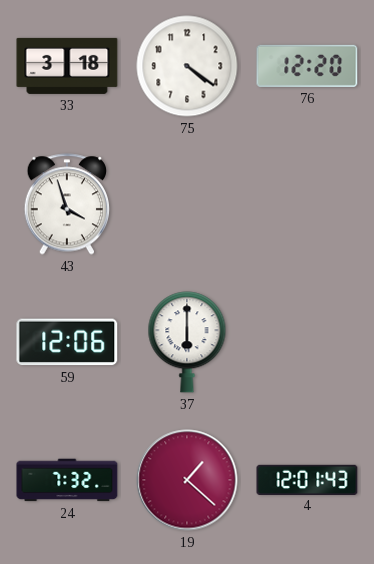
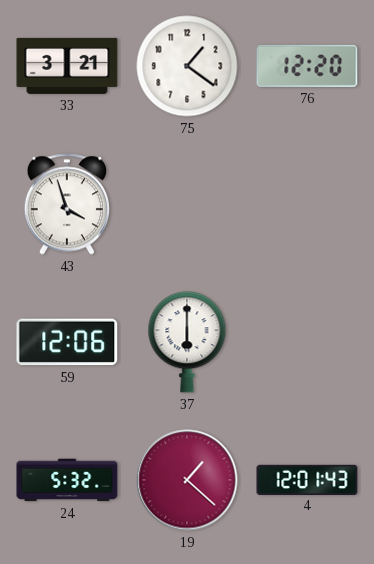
33: 3:18 -> 3:21
75: 4:21 -> 1:21
24: 7:32 -> 5:32
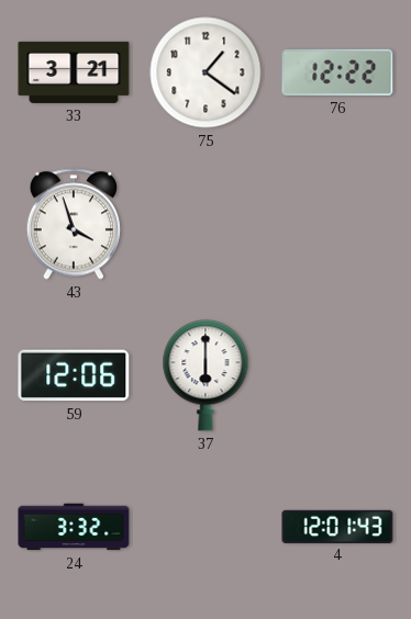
76: 12:20 -> 12:22
24: 5:32 -> 3:32
19: 1:22 -> none
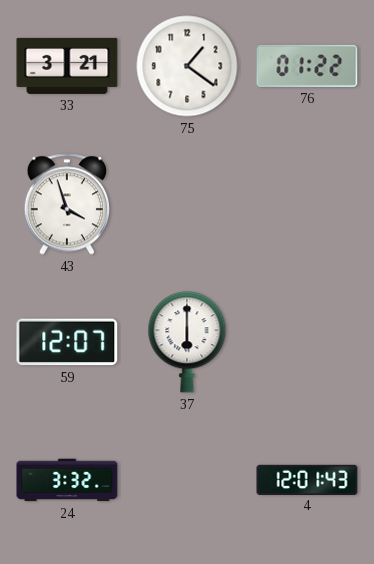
76: 12:22 -> 01:22
59: 12:06 -> 12:07
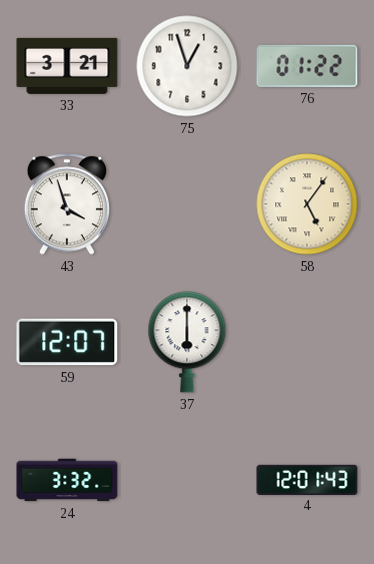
75: 1:21 -> 12:57
58: none -> 5:06
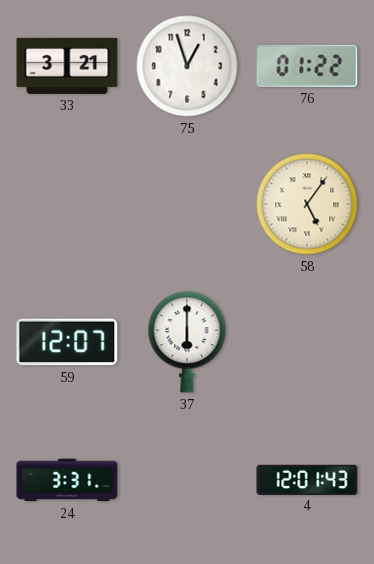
43: 3:57 -> none
24: 3:32 -> 3:31
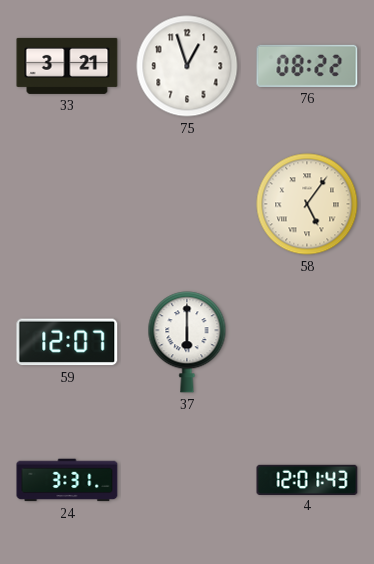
76: 01:22 -> 08:22
